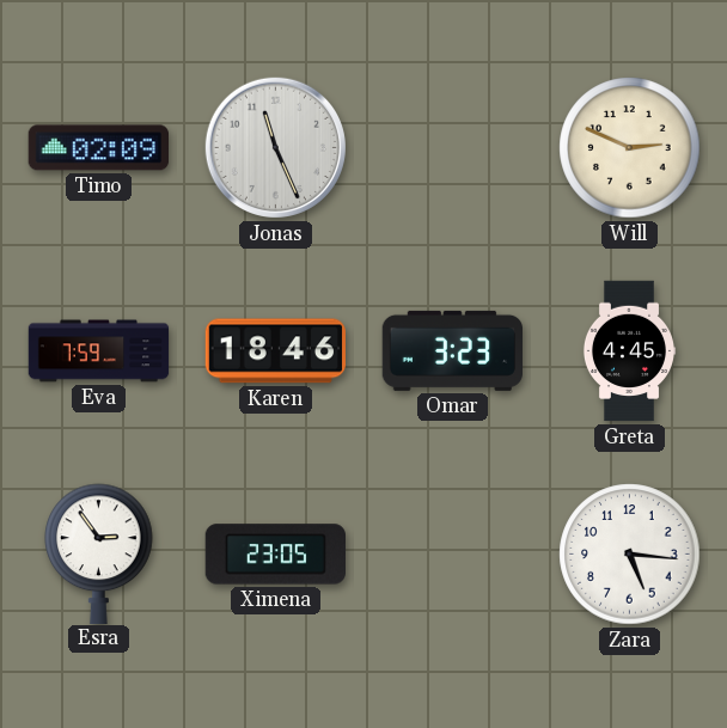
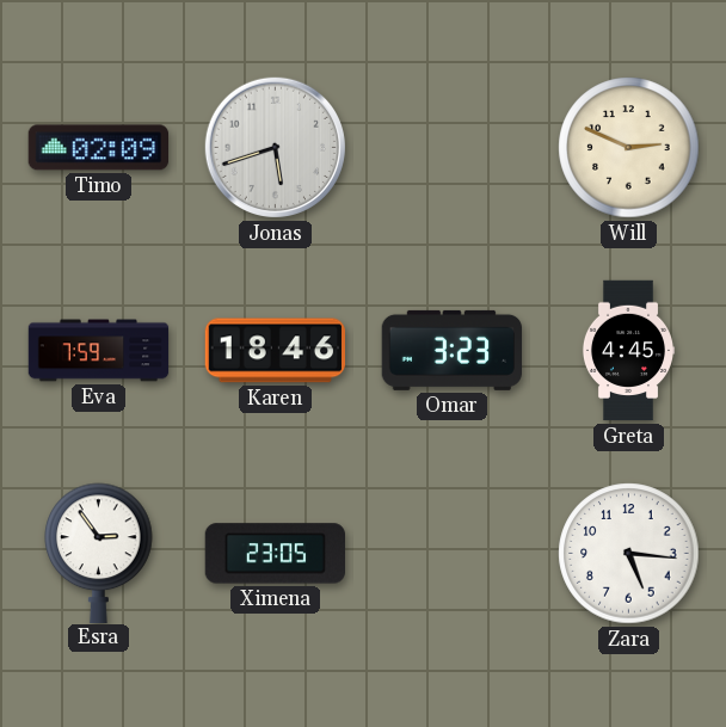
Jonas: 11:26 -> 5:42
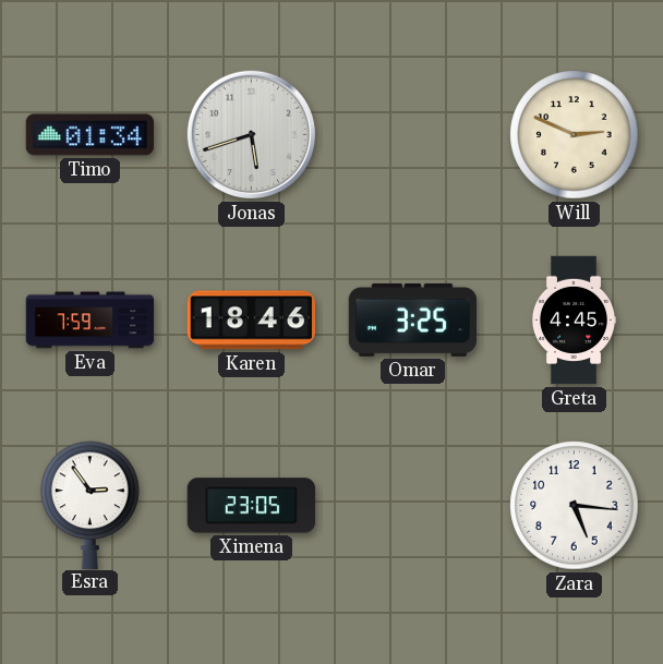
Timo: 02:09 -> 01:34
Omar: 3:23 -> 3:25
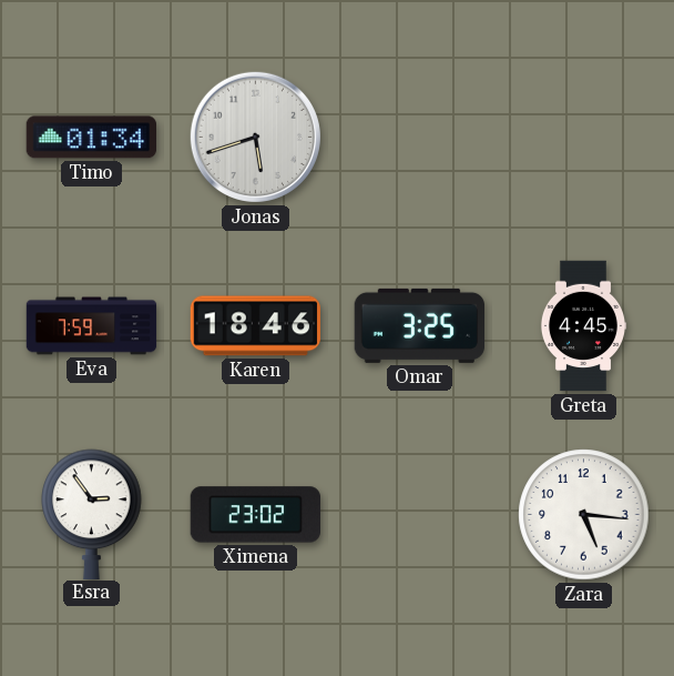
Will: 2:49 -> none
Ximena: 23:05 -> 23:02
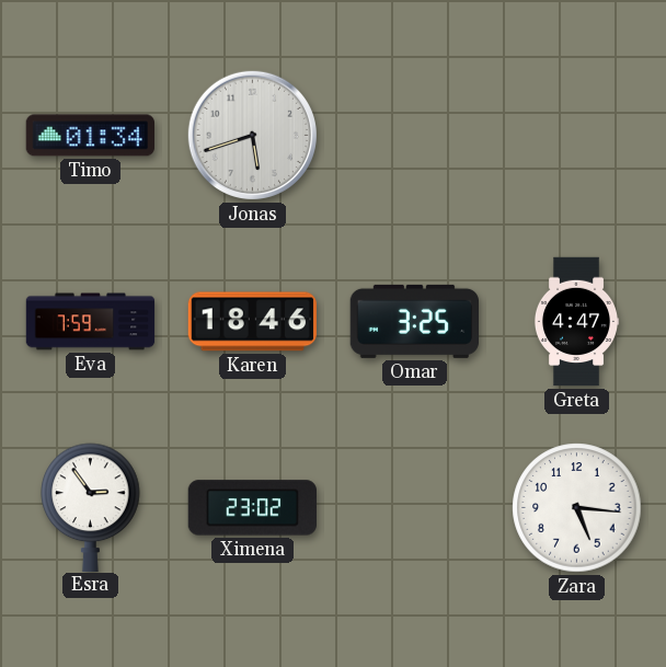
Greta: 4:45 -> 4:47
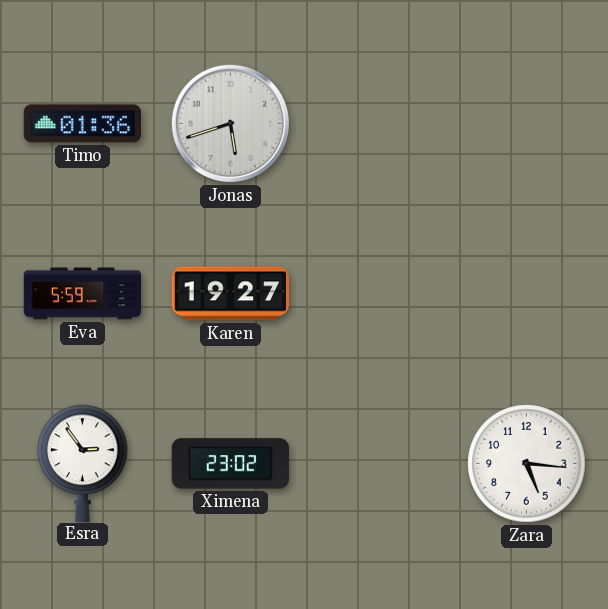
Timo: 01:34 -> 01:36
Eva: 7:59 -> 5:59
Karen: 18:46 -> 19:27
Omar: 3:25 -> none
Greta: 4:47 -> none
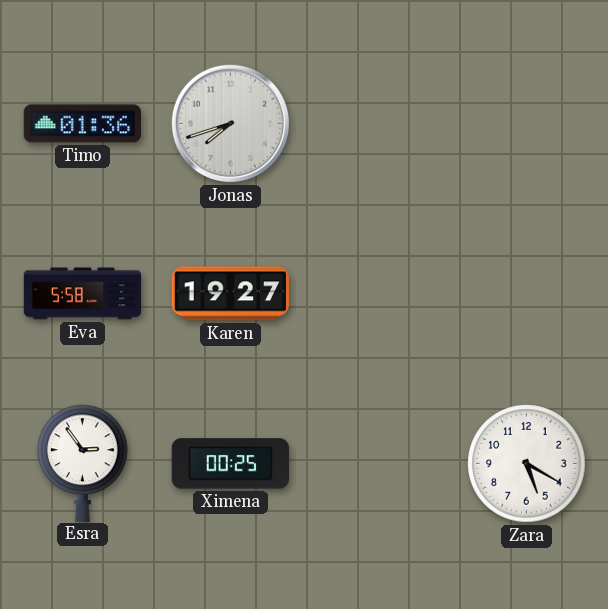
Jonas: 5:42 -> 7:42
Eva: 5:59 -> 5:58
Ximena: 23:02 -> 00:25
Zara: 5:16 -> 5:20
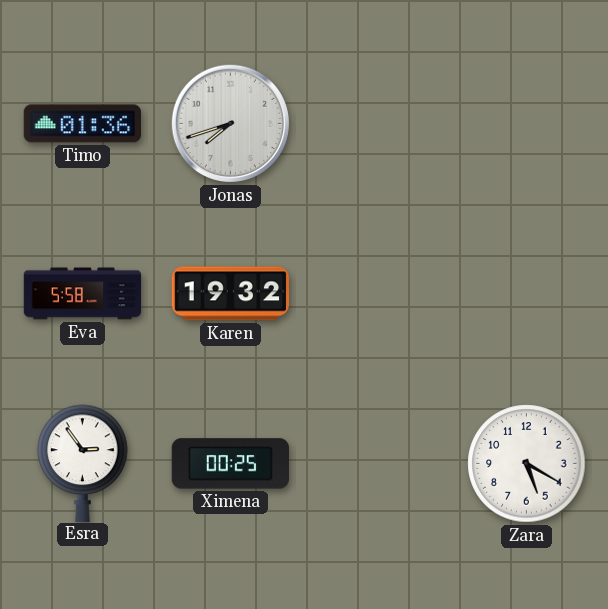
Karen: 19:27 -> 19:32
